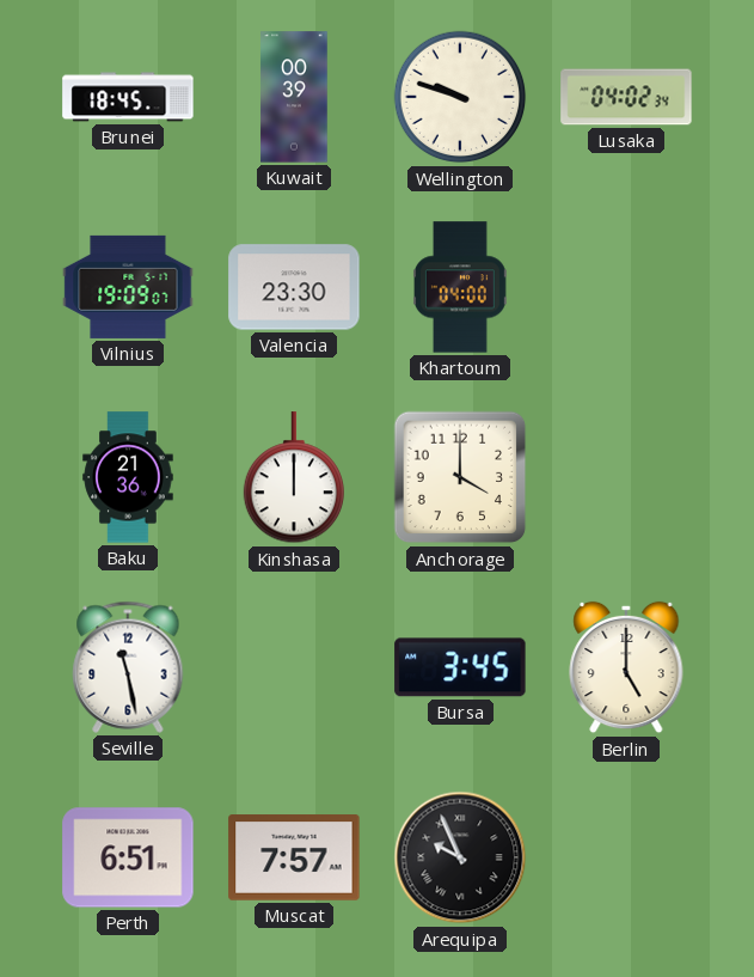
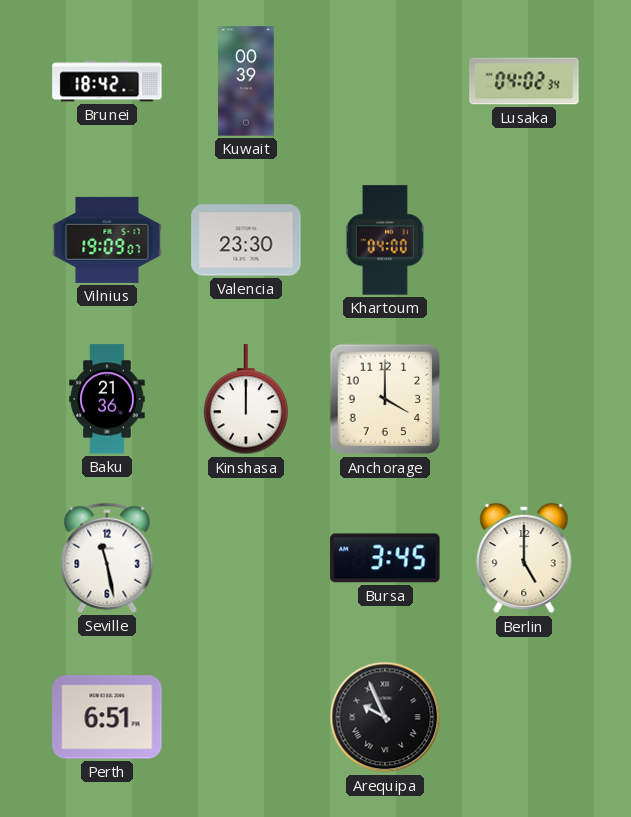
Brunei: 18:45 -> 18:42
Wellington: 9:48 -> none
Muscat: 7:57 -> none
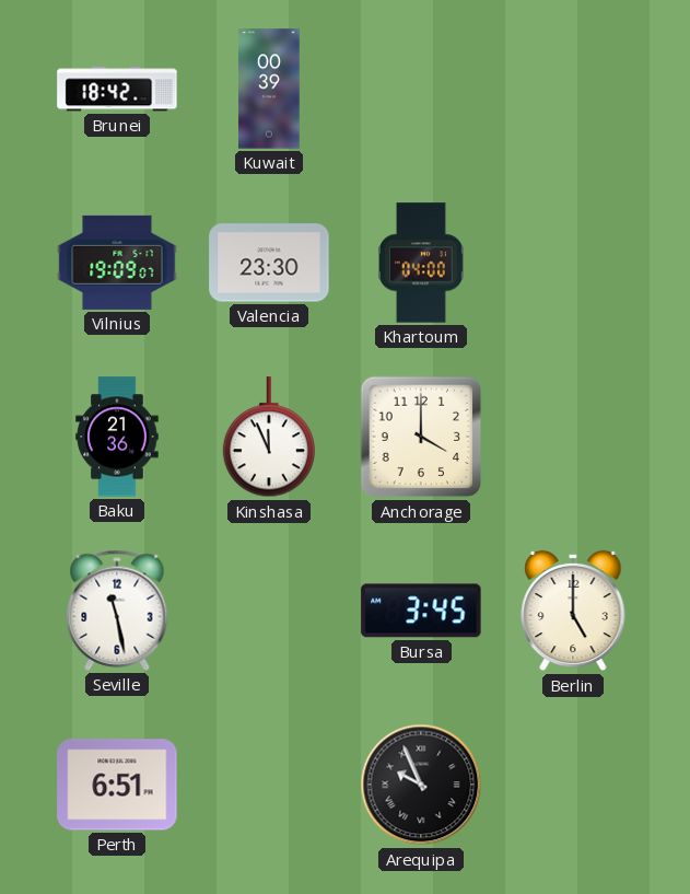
Lusaka: 04:02 -> none
Kinshasa: 12:00 -> 11:56
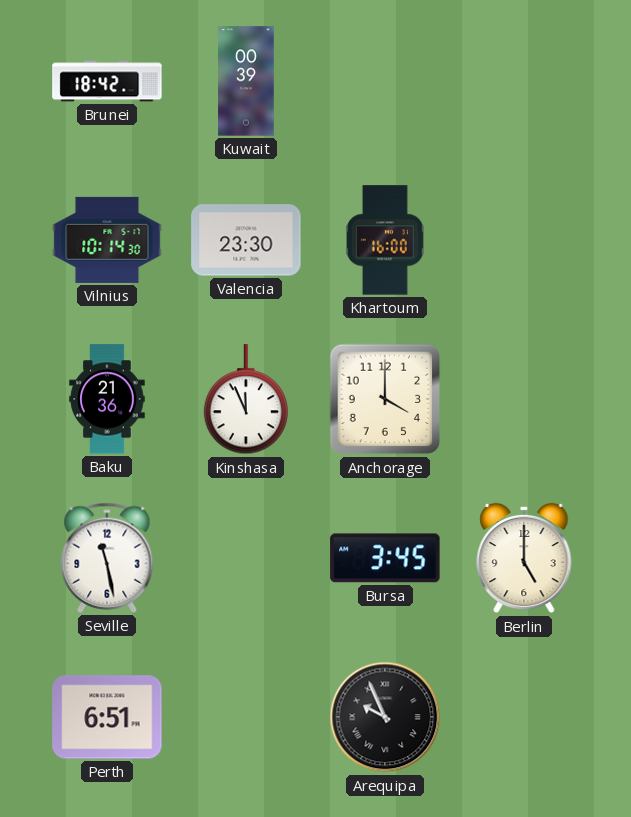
Vilnius: 19:09 -> 10:14
Khartoum: 04:00 -> 16:00
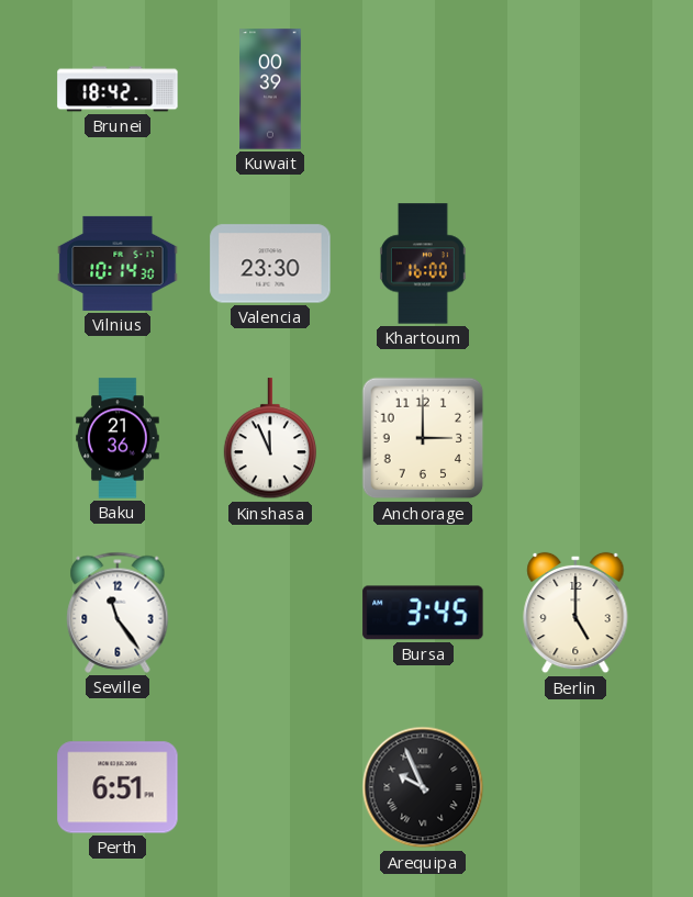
Anchorage: 4:00 -> 3:00
Seville: 11:28 -> 11:24
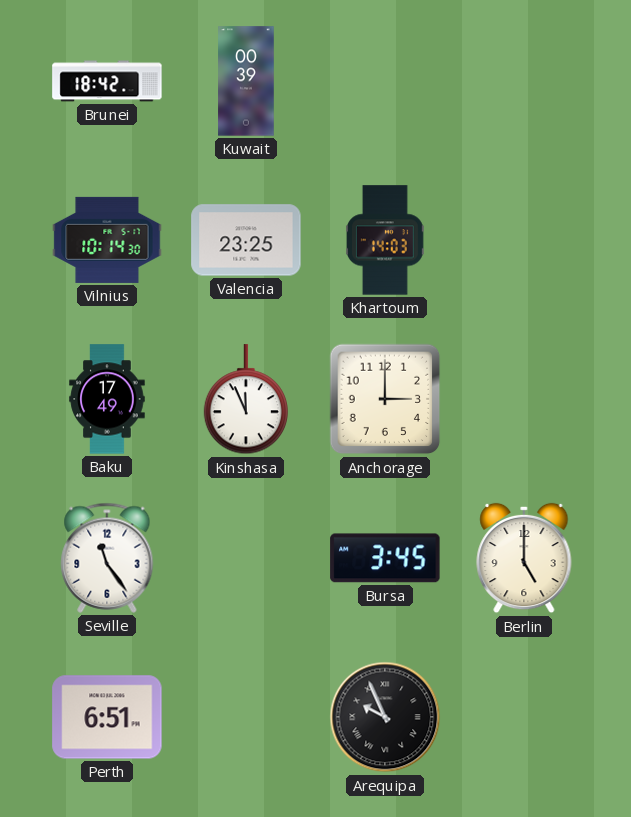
Valencia: 23:30 -> 23:25
Khartoum: 16:00 -> 14:03
Baku: 21:36 -> 17:49
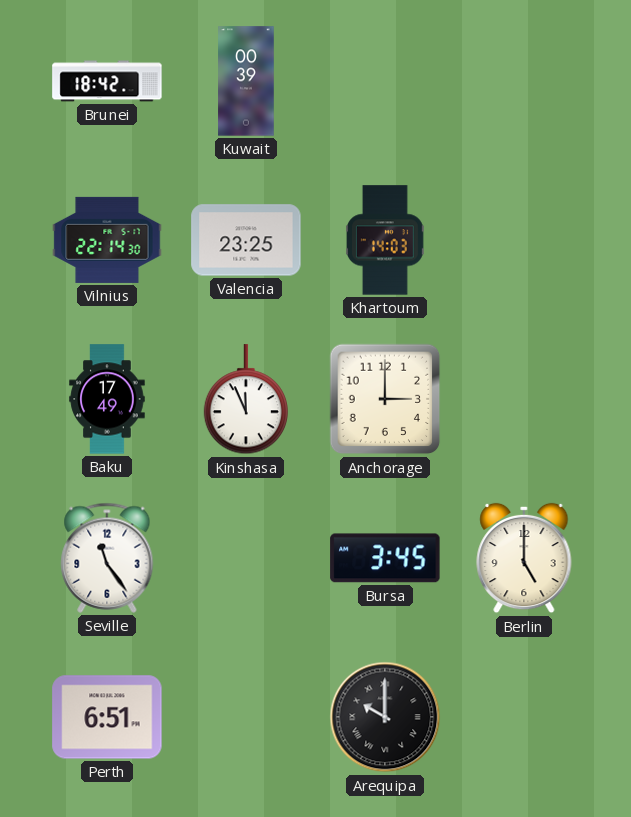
Vilnius: 10:14 -> 22:14
Arequipa: 9:56 -> 10:00
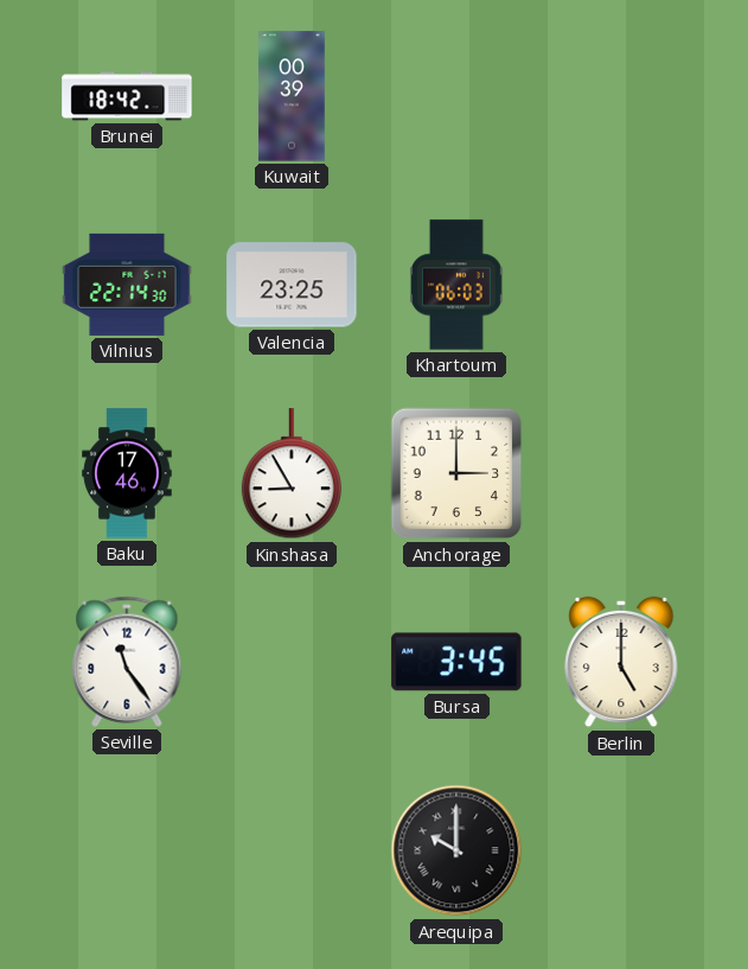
Khartoum: 14:03 -> 06:03
Baku: 17:49 -> 17:46
Kinshasa: 11:56 -> 8:55
Perth: 6:51 -> none
